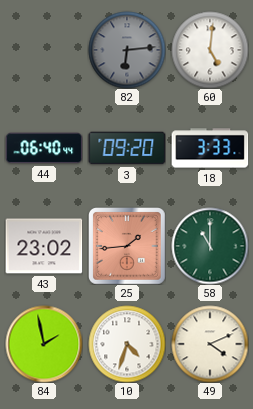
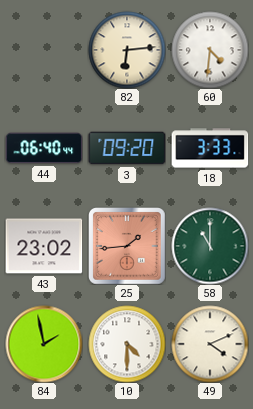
82 dial: grey -> cream
60: 5:01 -> 4:31
10: 4:33 -> 4:30
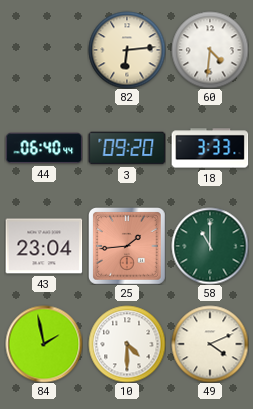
43: 23:02 -> 23:04
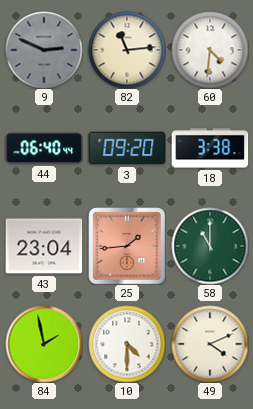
9: none -> 2:49
82: 6:14 -> 11:14
18: 3:33 -> 3:38
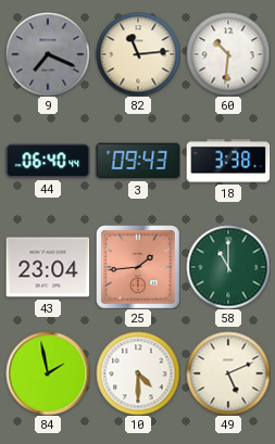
9: 2:49 -> 7:19
60: 4:31 -> 10:31
3: 09:20 -> 09:43
49: 4:11 -> 5:11
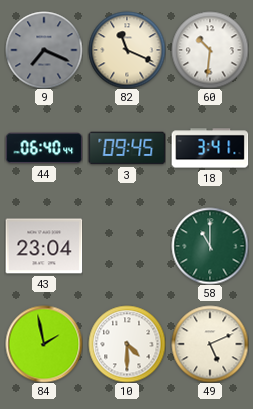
82: 11:14 -> 11:19
3: 09:43 -> 09:45
18: 3:38 -> 3:41
25: 1:44 -> none
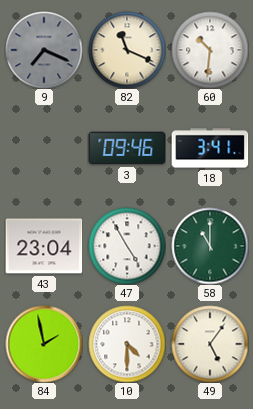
44: 06:40 -> none
3: 09:45 -> 09:46
47: none -> 4:55
49: 5:11 -> 5:06
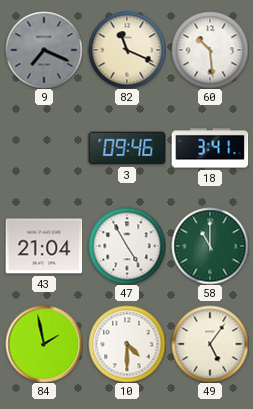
60: 10:31 -> 10:29
43: 23:04 -> 21:04
